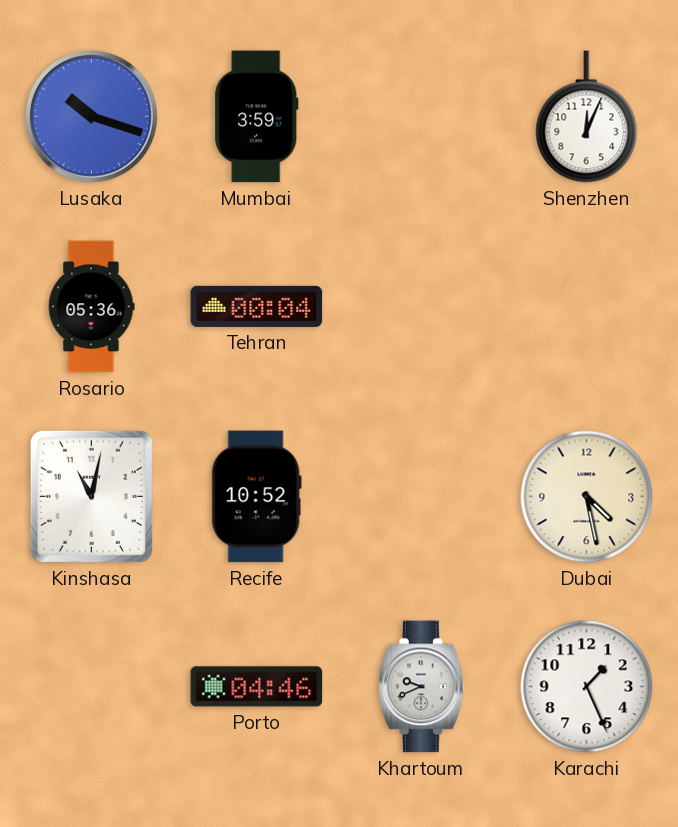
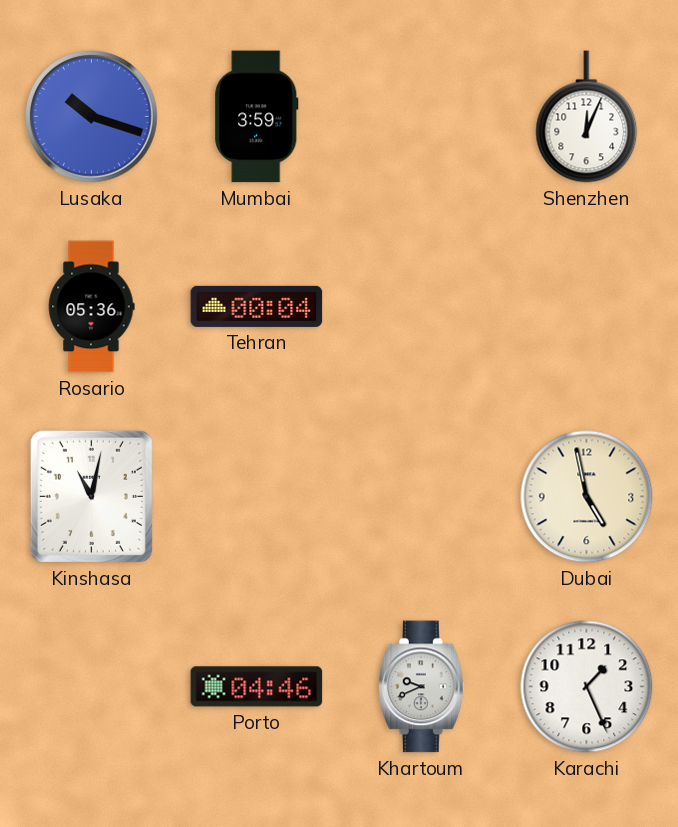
Recife: 10:52 -> none
Dubai: 4:28 -> 4:58
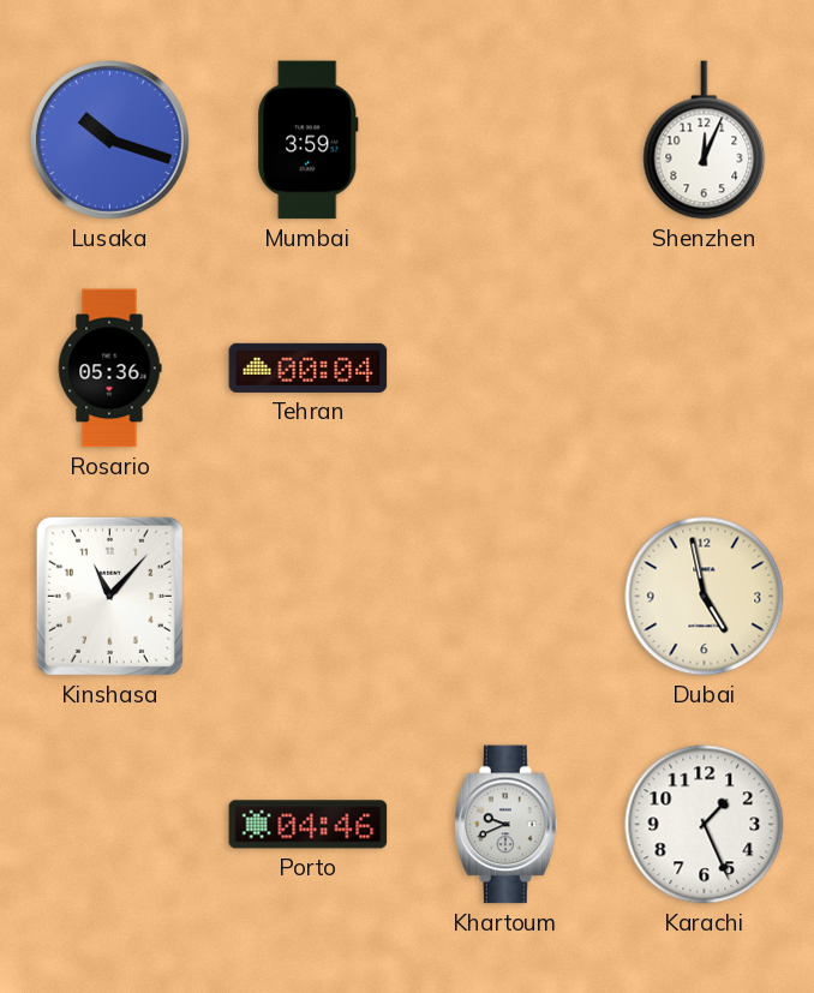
Kinshasa: 11:02 -> 11:07
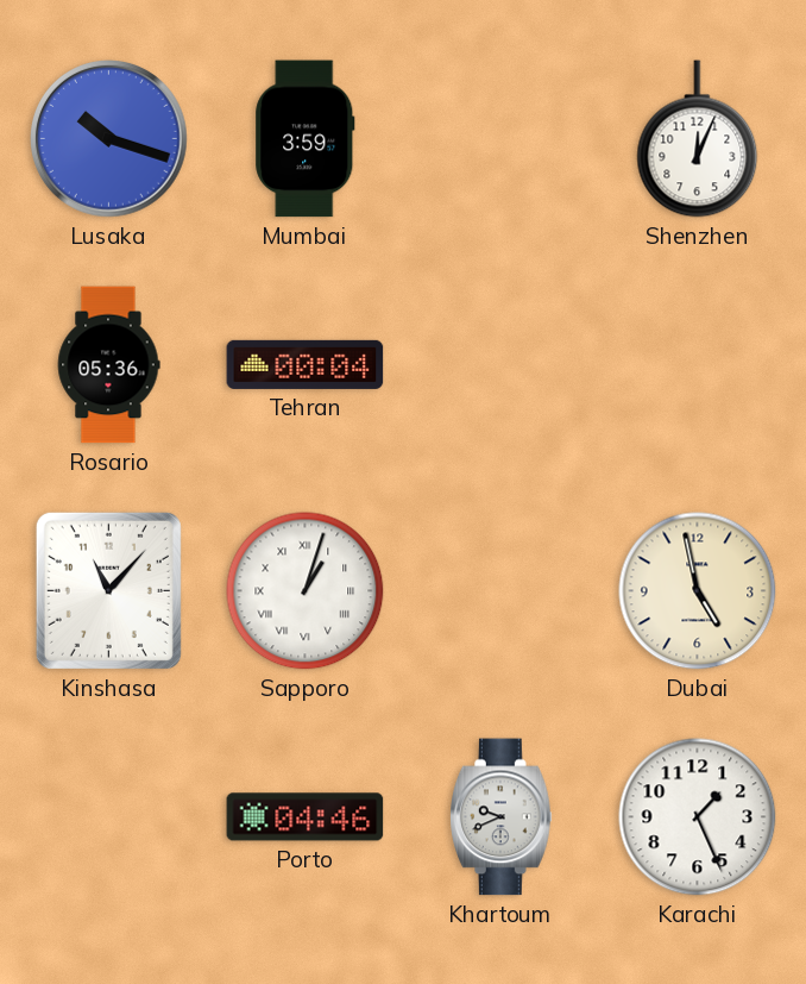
Sapporo: none -> 1:03
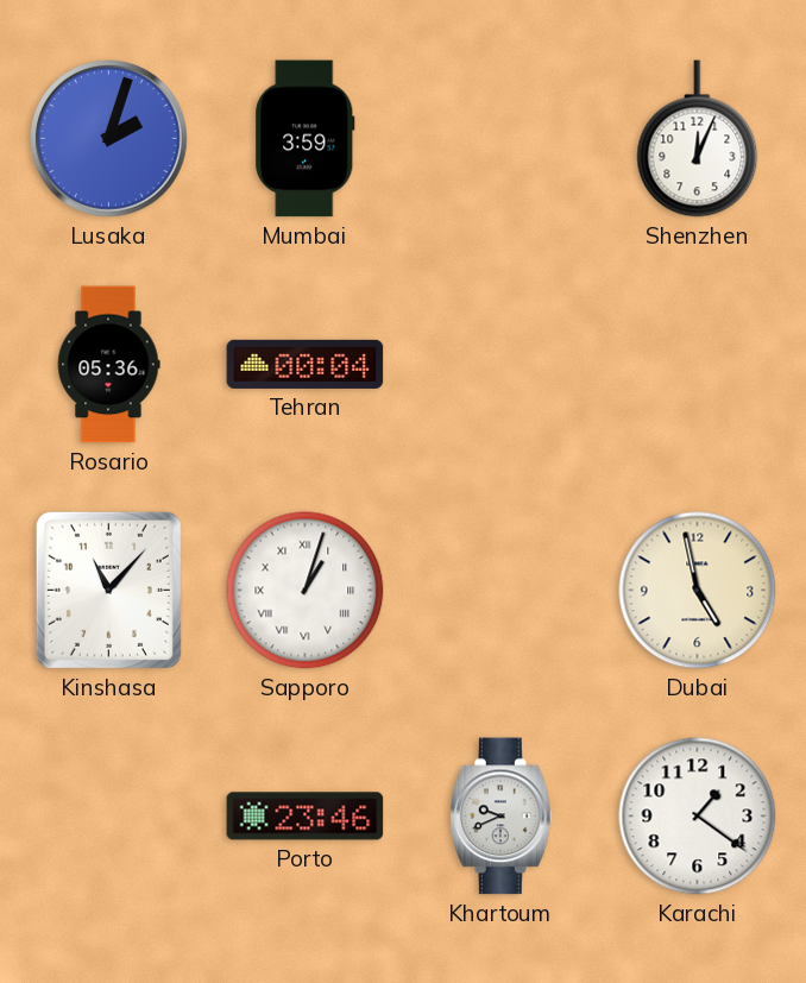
Lusaka: 10:18 -> 2:03
Porto: 04:46 -> 23:46
Karachi: 1:26 -> 1:21
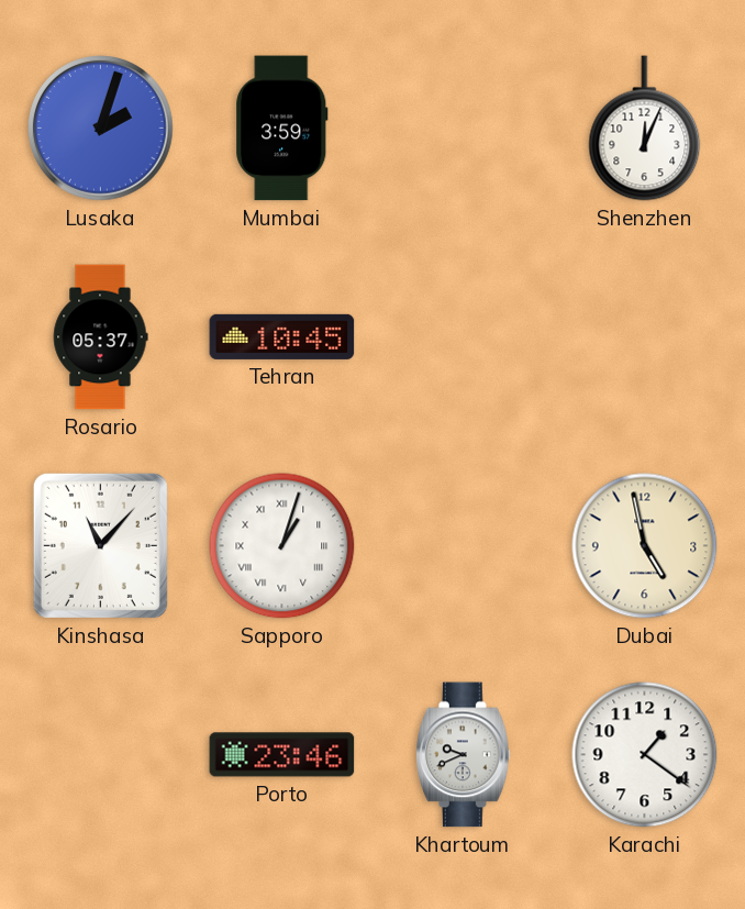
Rosario: 05:36 -> 05:37
Tehran: 00:04 -> 10:45
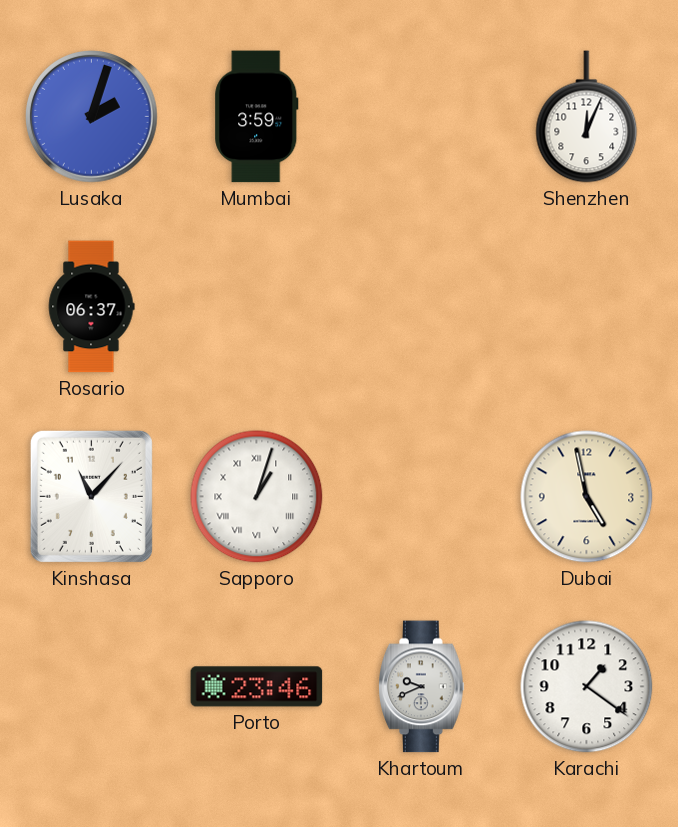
Rosario: 05:37 -> 06:37
Tehran: 10:45 -> none
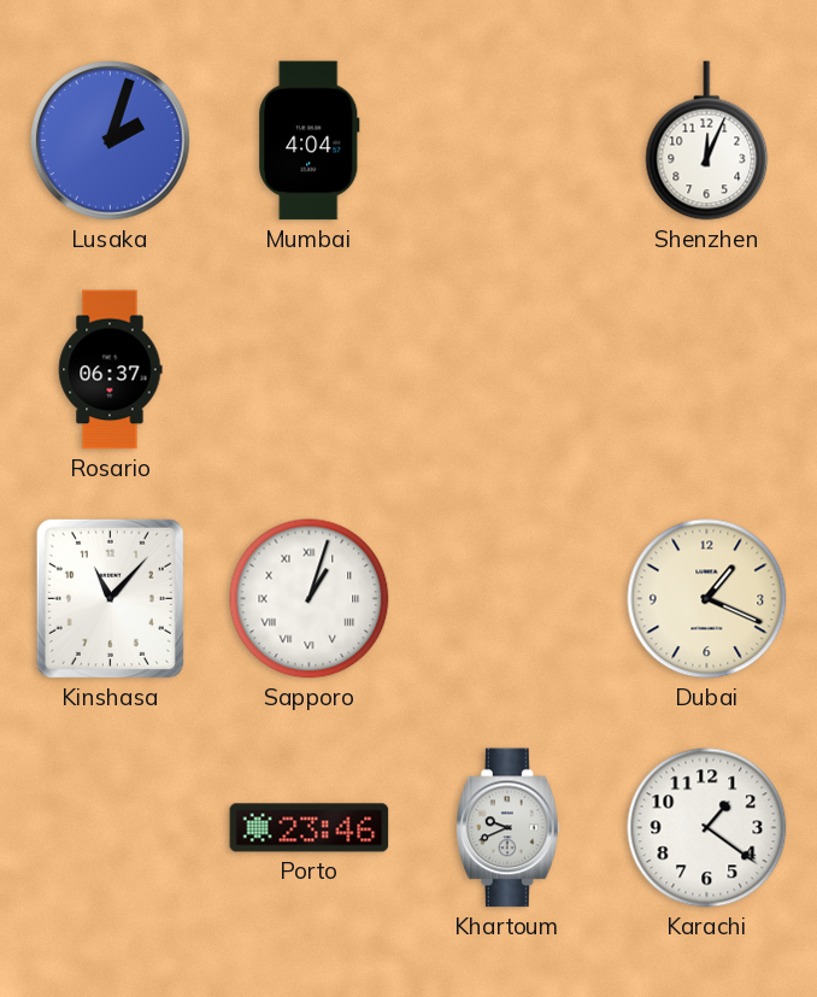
Mumbai: 3:59 -> 4:04
Dubai: 4:58 -> 1:19
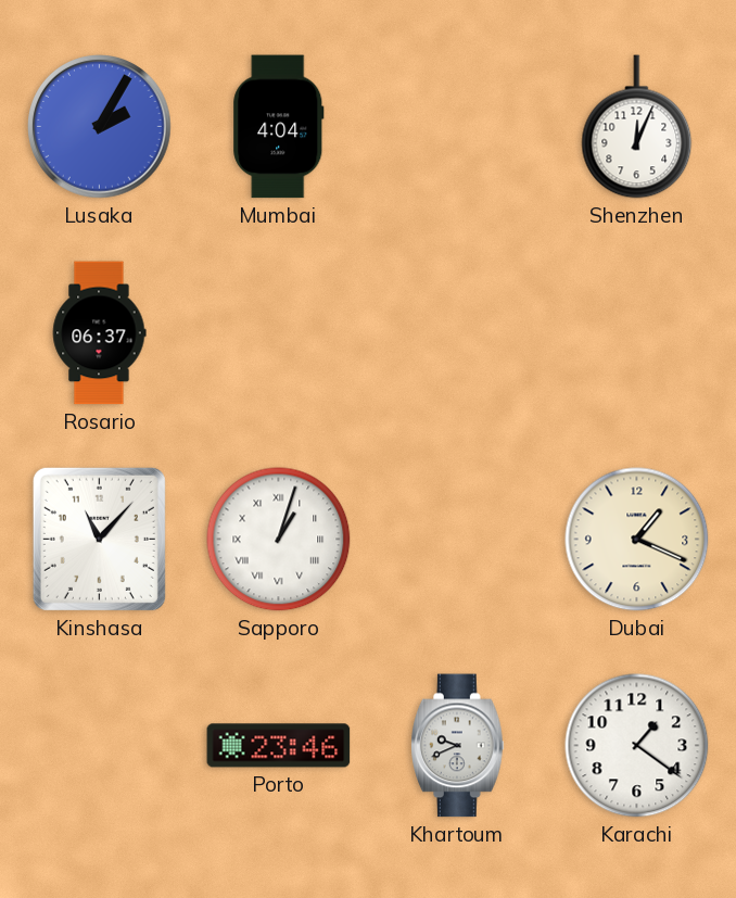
Lusaka: 2:03 -> 2:05
